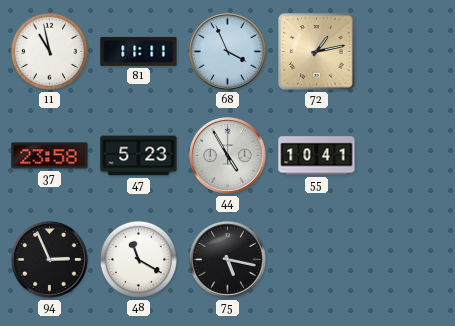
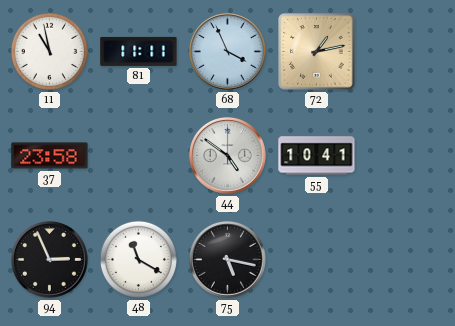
47: 5:23 -> none
44: 4:55 -> 4:51
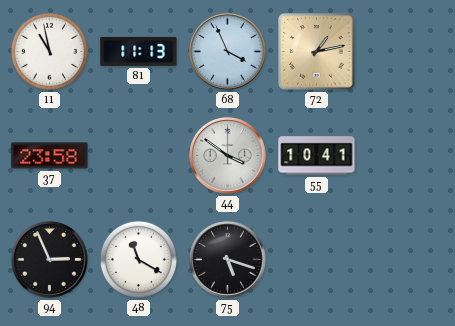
81: 11:11 -> 11:13
44: 4:51 -> 3:51
75: 5:17 -> 5:18
